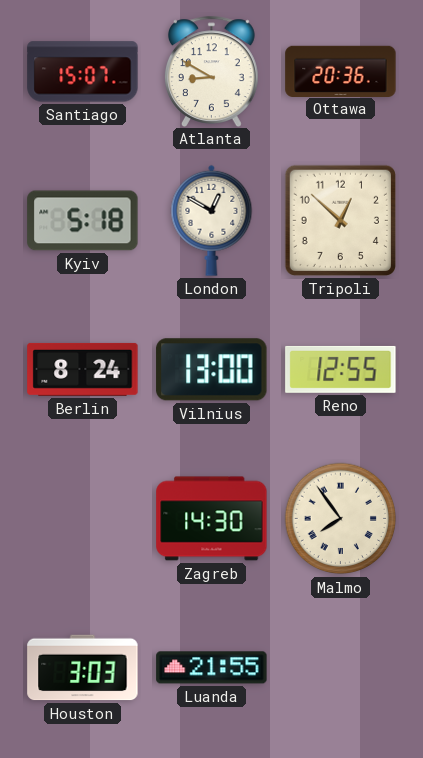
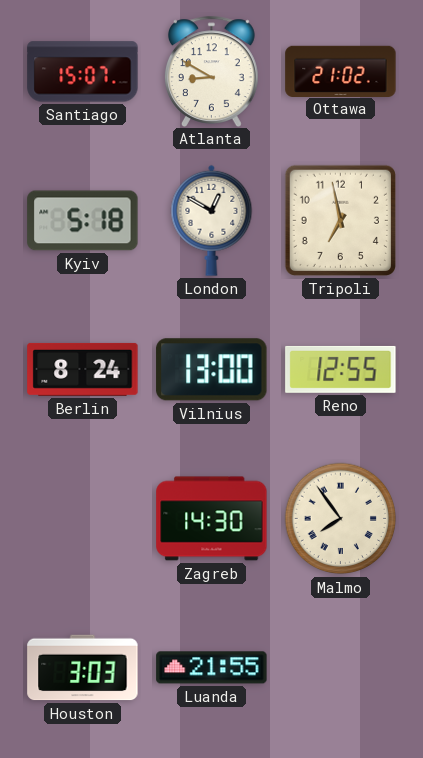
Ottawa: 20:36 -> 21:02
Tripoli: 12:52 -> 6:58
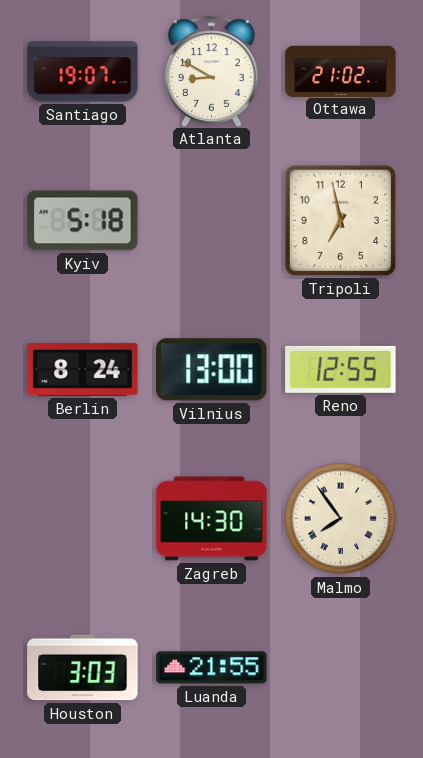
Santiago: 15:07 -> 19:07
London: 12:50 -> none
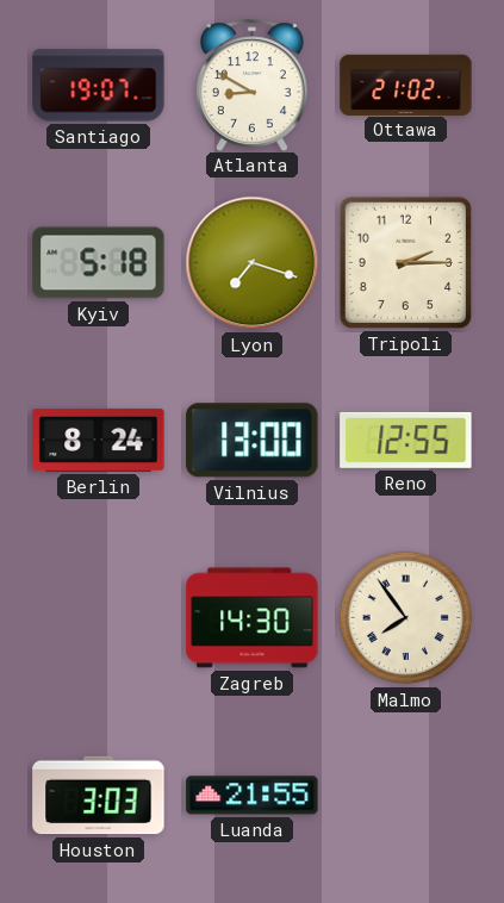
Lyon: none -> 7:18
Tripoli: 6:58 -> 2:15
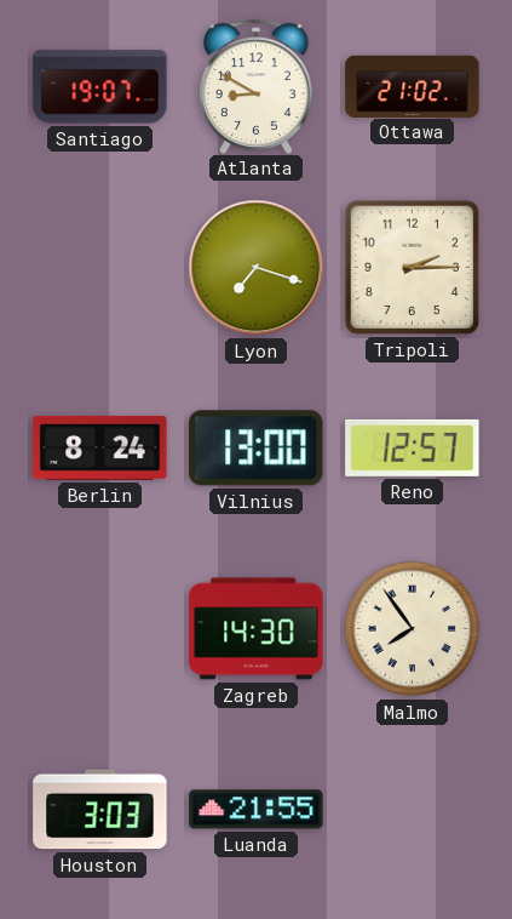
Kyiv: 5:18 -> none
Reno: 12:55 -> 12:57
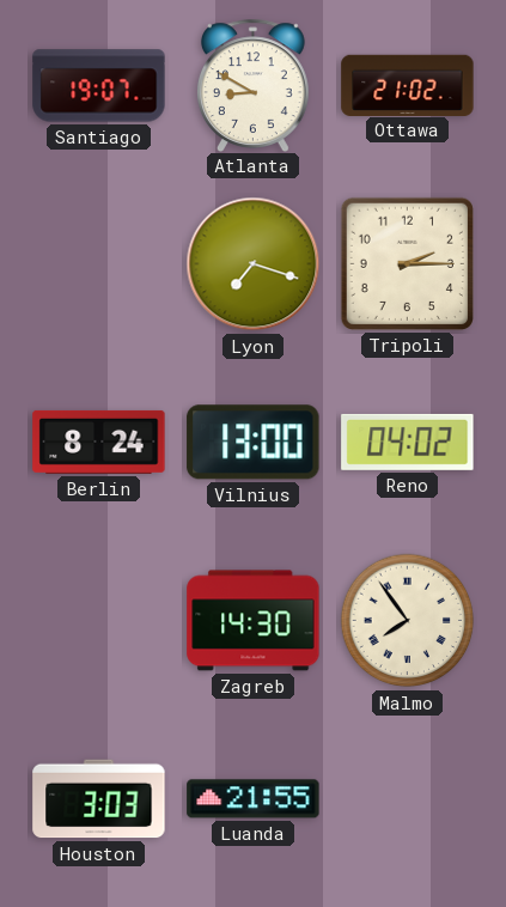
Reno: 12:57 -> 04:02
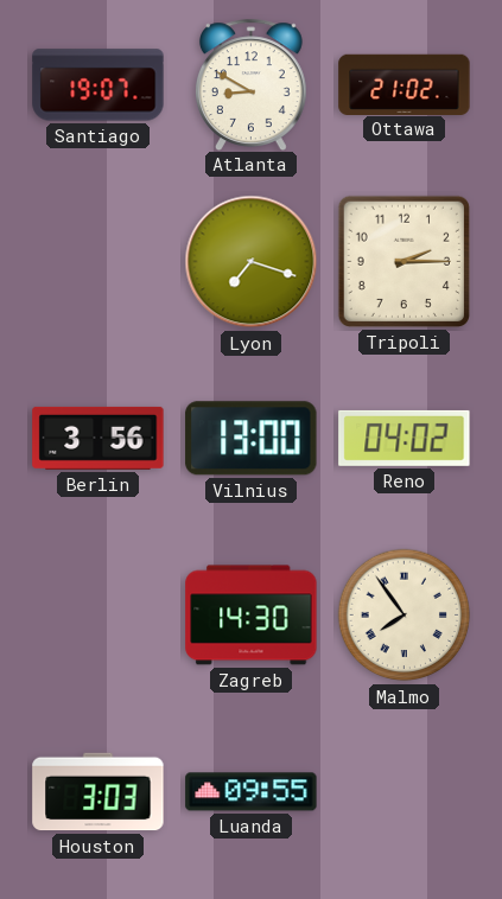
Berlin: 8:24 -> 3:56
Luanda: 21:55 -> 09:55
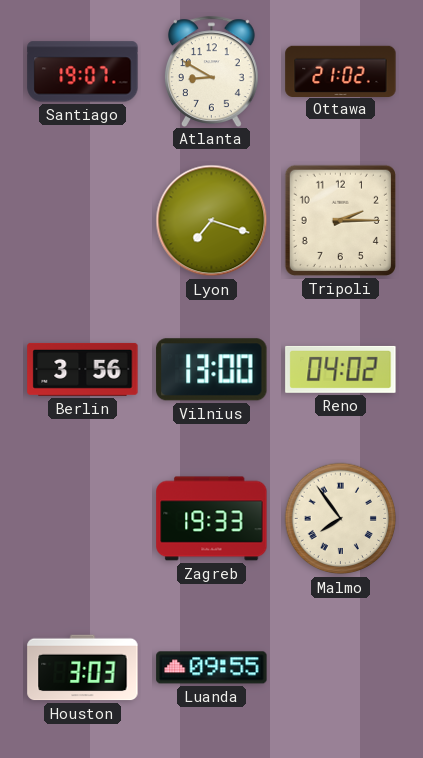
Zagreb: 14:30 -> 19:33
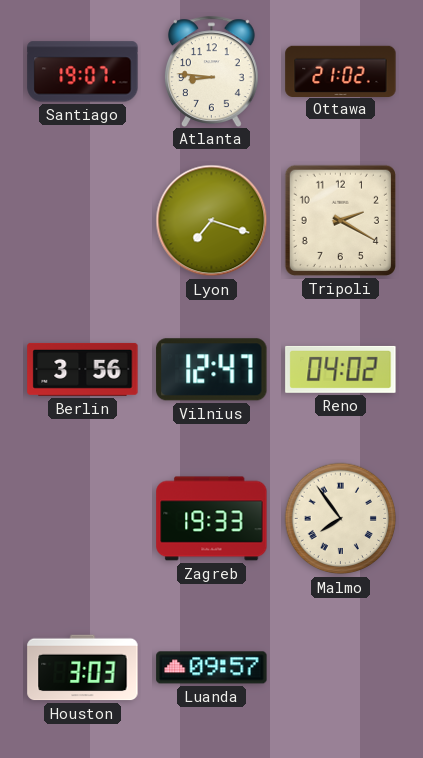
Atlanta: 8:50 -> 8:46
Tripoli: 2:15 -> 2:20
Vilnius: 13:00 -> 12:47
Luanda: 09:55 -> 09:57
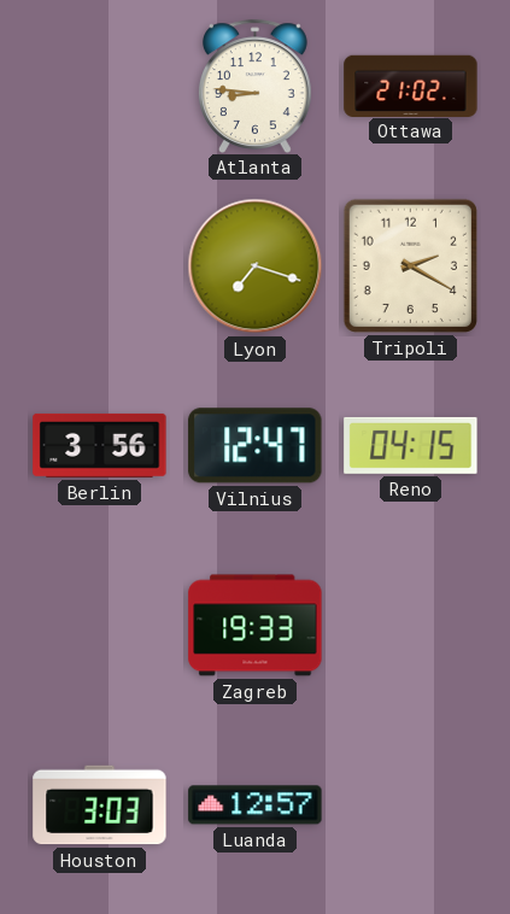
Santiago: 19:07 -> none
Reno: 04:02 -> 04:15
Malmo: 7:54 -> none
Luanda: 09:57 -> 12:57
